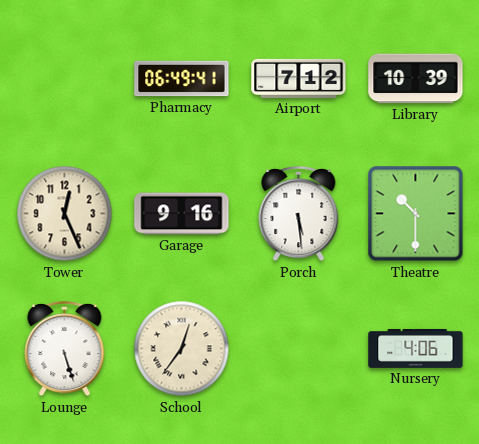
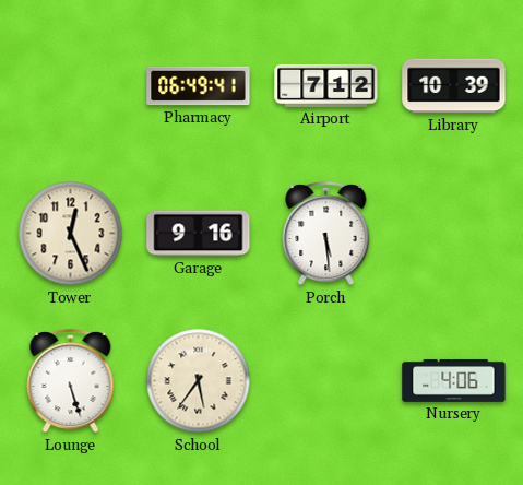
Theatre: 10:30 -> none
School: 12:36 -> 5:36
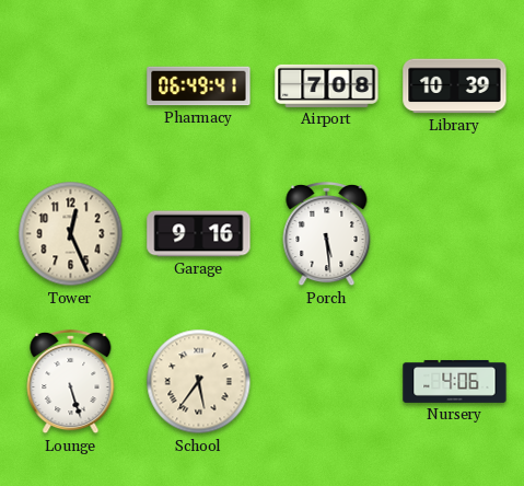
Airport: 7:12 -> 7:08
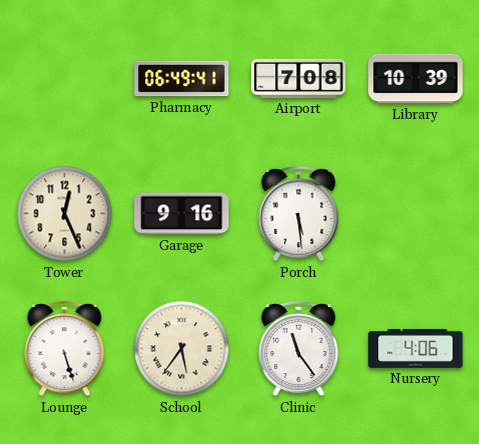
Clinic: none -> 11:24
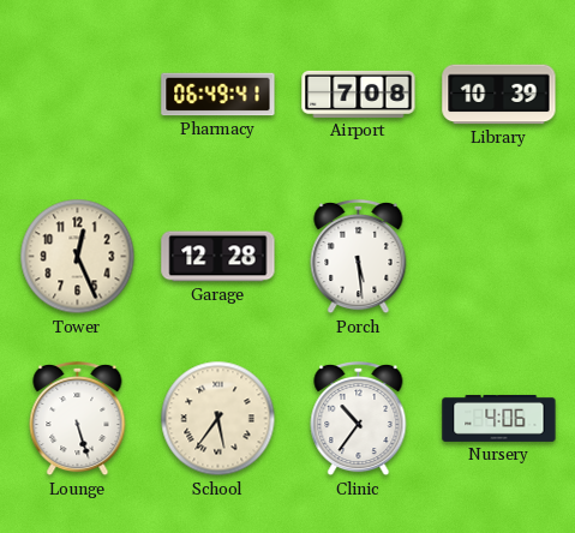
Garage: 9:16 -> 12:28
Clinic: 11:24 -> 10:36
